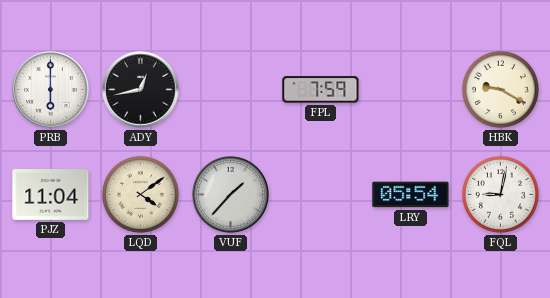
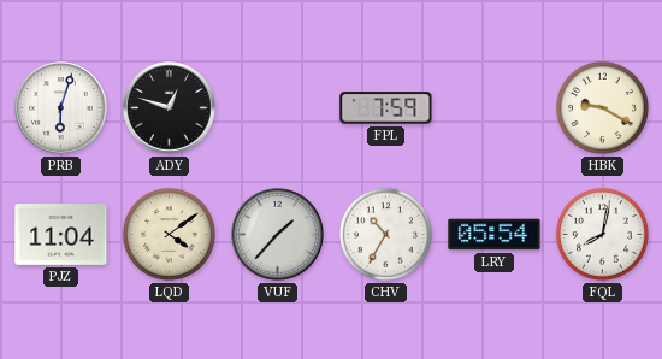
PRB: 6:00 -> 6:03
ADY: 12:43 -> 12:48
CHV: none -> 10:35
FQL: 9:02 -> 8:02
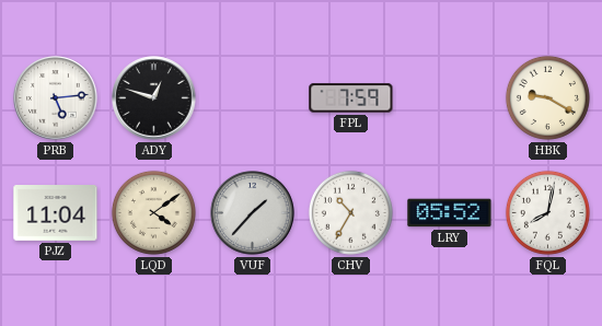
PRB: 6:03 -> 5:14
LRY: 05:54 -> 05:52
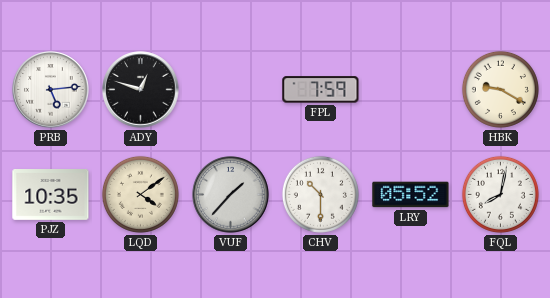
PJZ: 11:04 -> 10:35
CHV: 10:35 -> 10:30
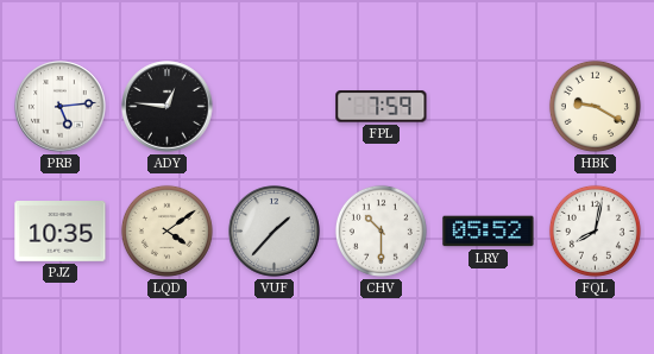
ADY: 12:48 -> 12:46
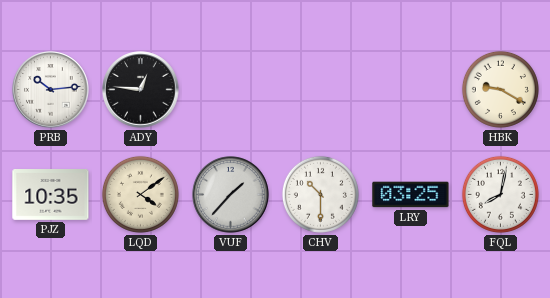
PRB: 5:14 -> 10:14
FPL: 7:59 -> none
LRY: 05:52 -> 03:25
